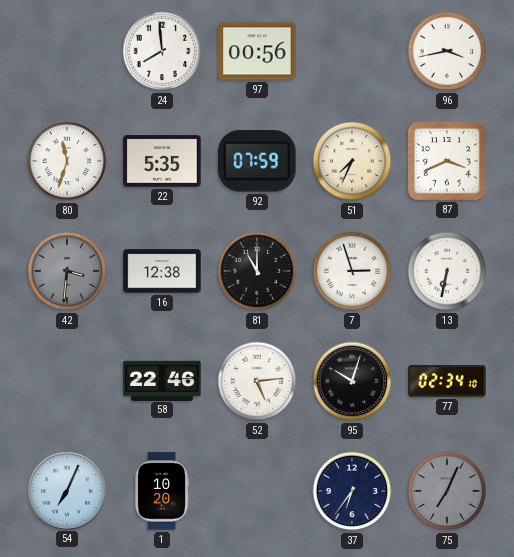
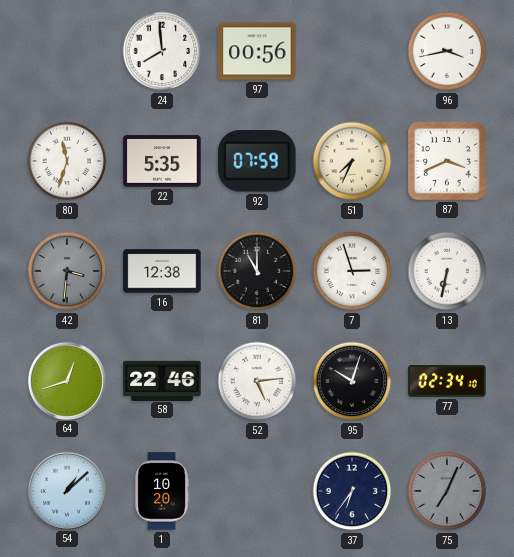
64: none -> 12:42
54: 7:04 -> 1:08
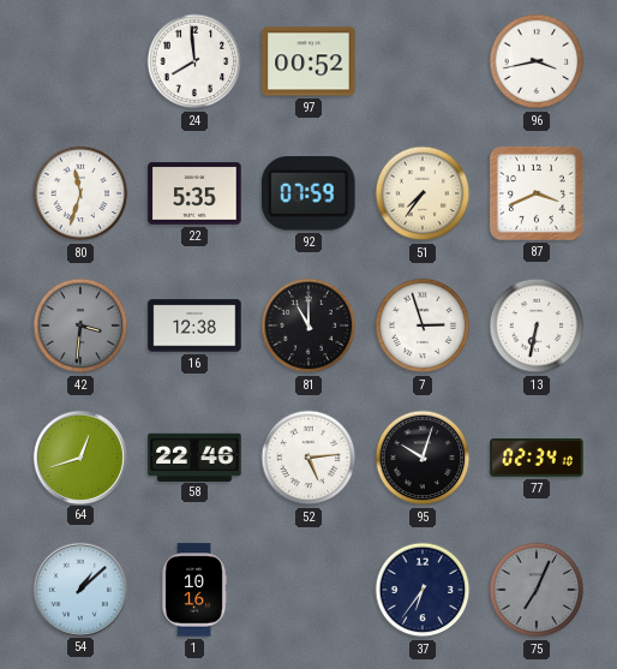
97: 00:56 -> 00:52
51: 7:34 -> 7:36
1: 10:20 -> 10:16
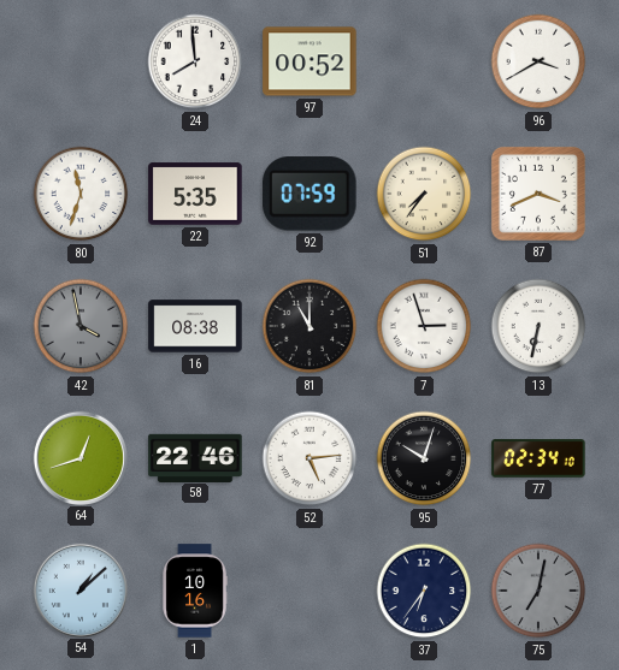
96: 3:43 -> 3:40
42: 3:31 -> 3:58
16: 12:38 -> 08:38
75: 7:04 -> 7:02
